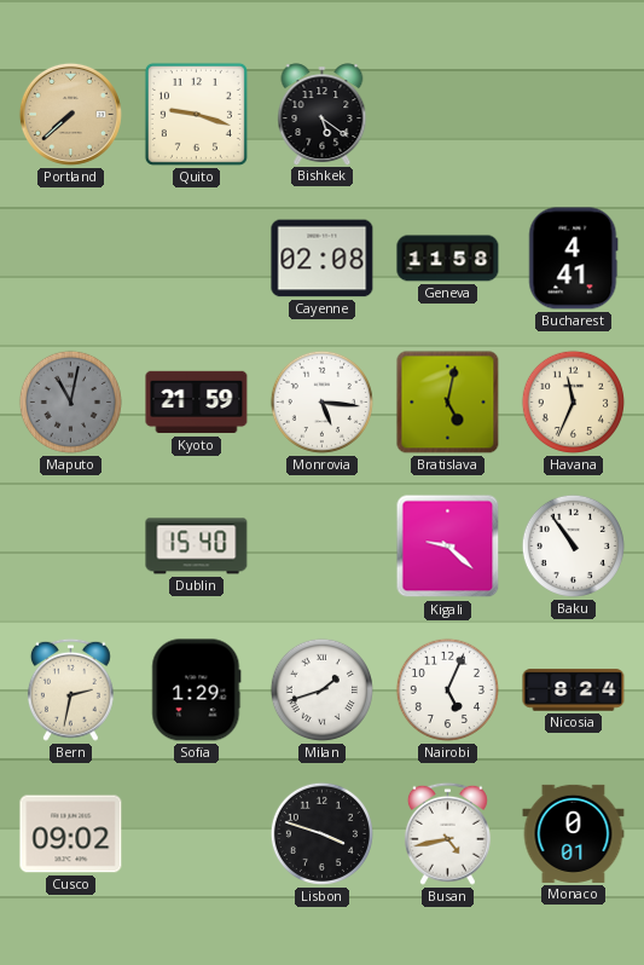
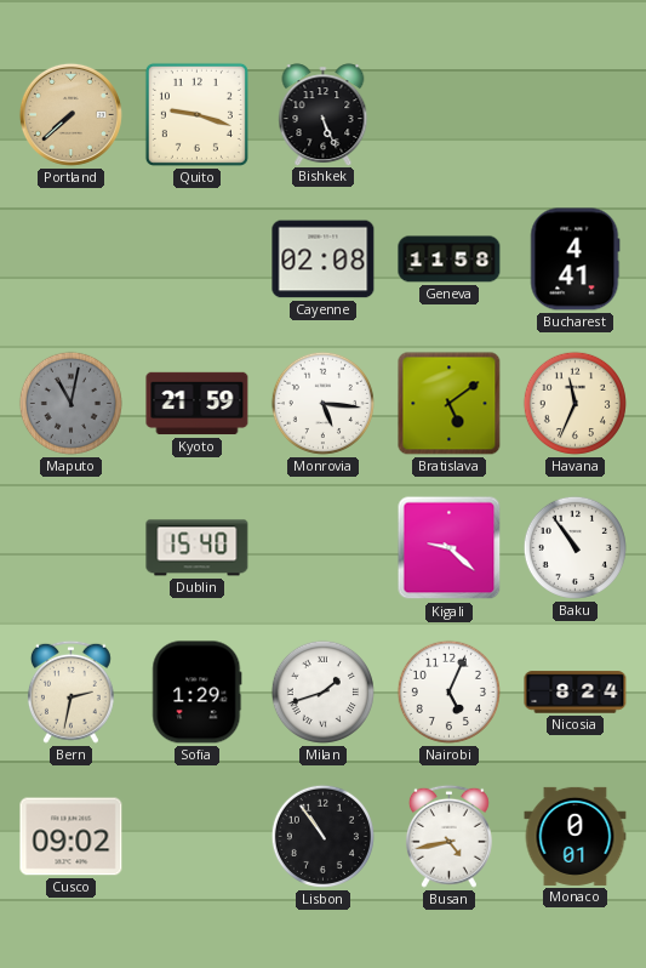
Bishkek: 5:21 -> 5:26
Bratislava: 5:02 -> 5:09
Lisbon: 3:48 -> 10:54
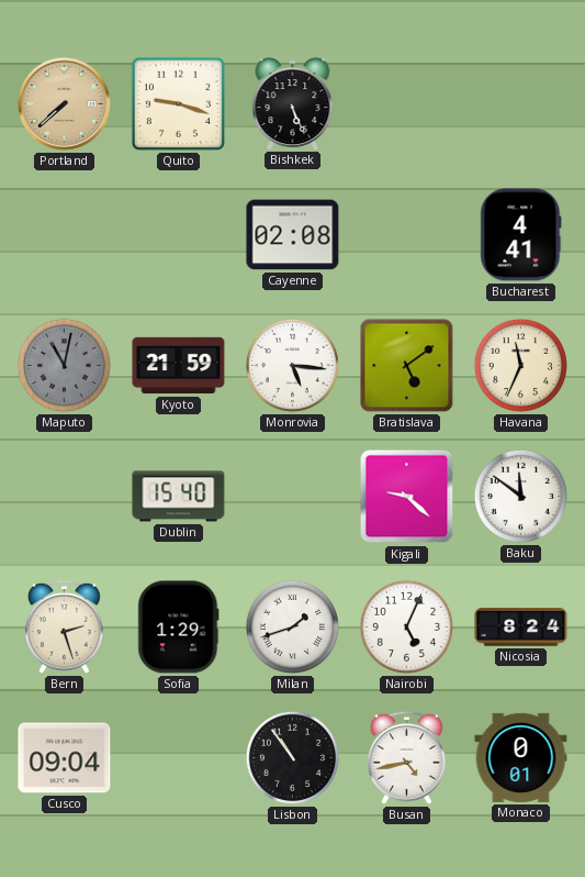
Geneva: 11:58 -> none
Baku: 10:54 -> 11:51
Bern: 2:32 -> 2:27
Cusco: 09:02 -> 09:04
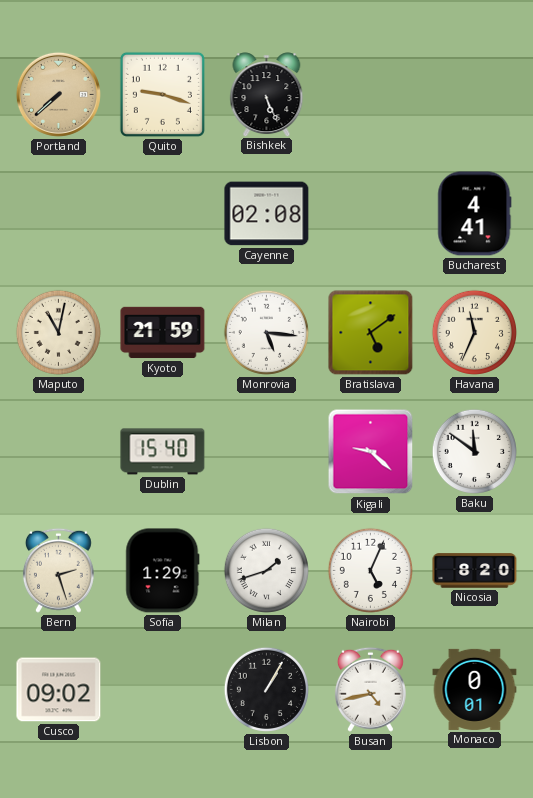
Maputo dial: grey -> cream
Nicosia: 8:24 -> 8:20
Cusco: 09:04 -> 09:02
Lisbon: 10:54 -> 1:05
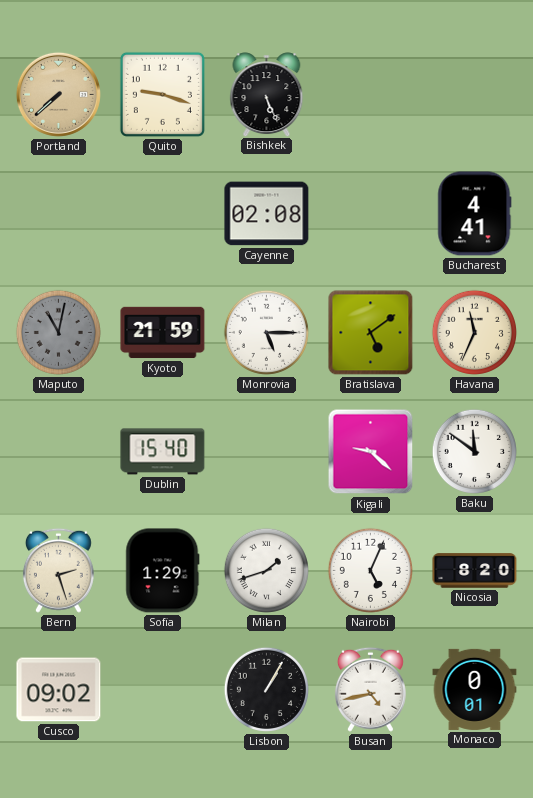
Maputo dial: cream -> grey
Monrovia: 5:16 -> 5:15
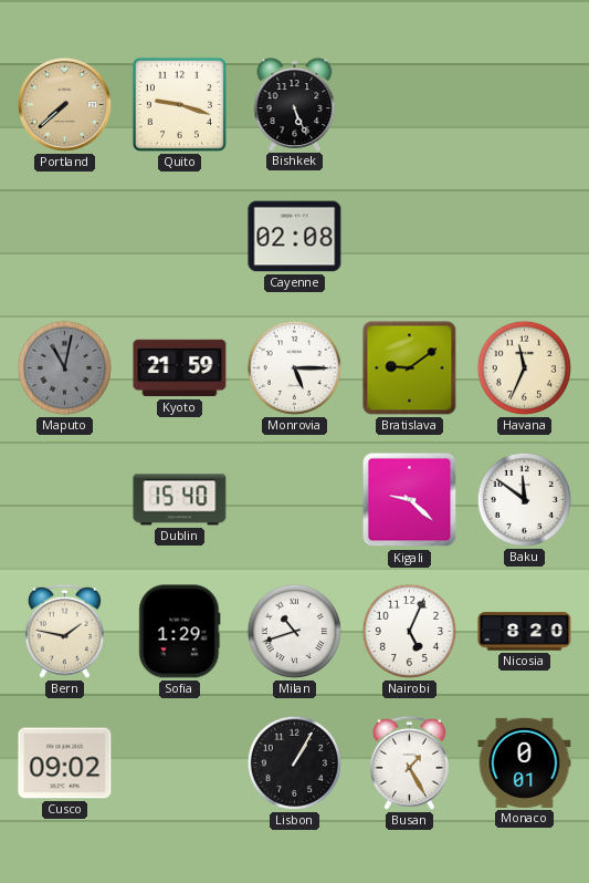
Bucharest: 4:41 -> none
Bratislava: 5:09 -> 9:09
Bern: 2:27 -> 1:47
Milan: 1:42 -> 10:42
Busan: 4:43 -> 1:25
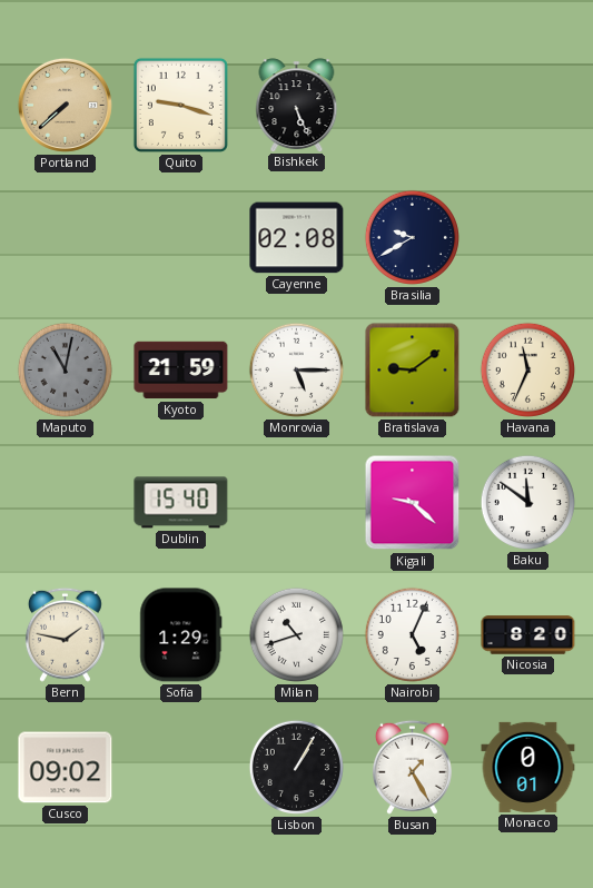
Brasilia: none -> 9:40
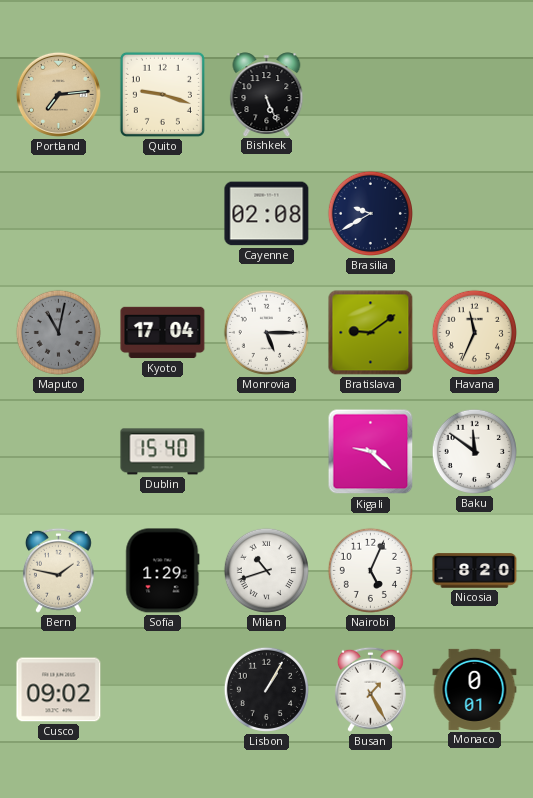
Portland: 7:38 -> 7:14
Kyoto: 21:59 -> 17:04
